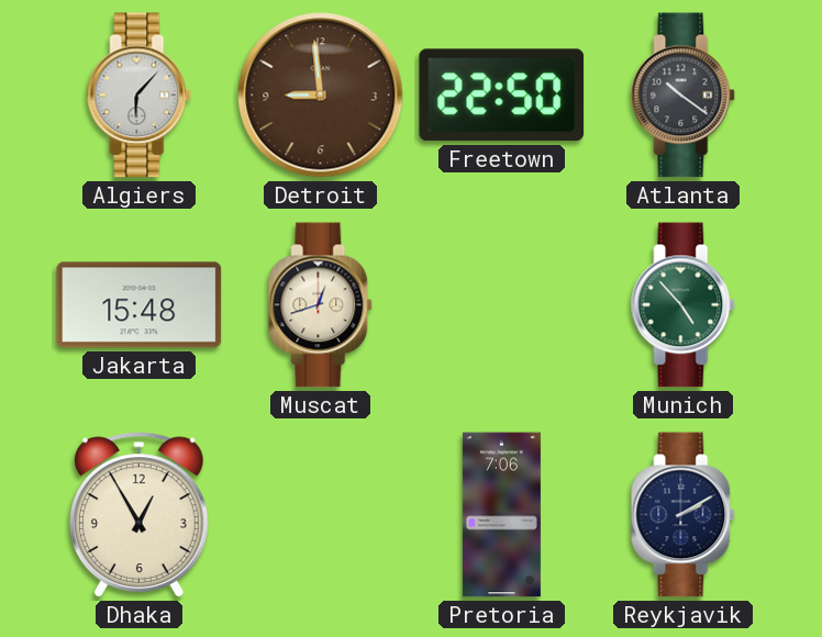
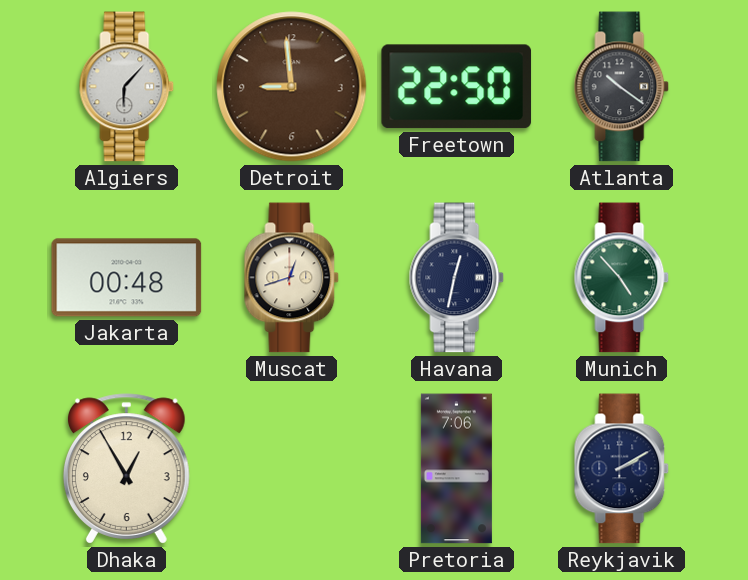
Jakarta: 15:48 -> 00:48
Havana: none -> 12:32
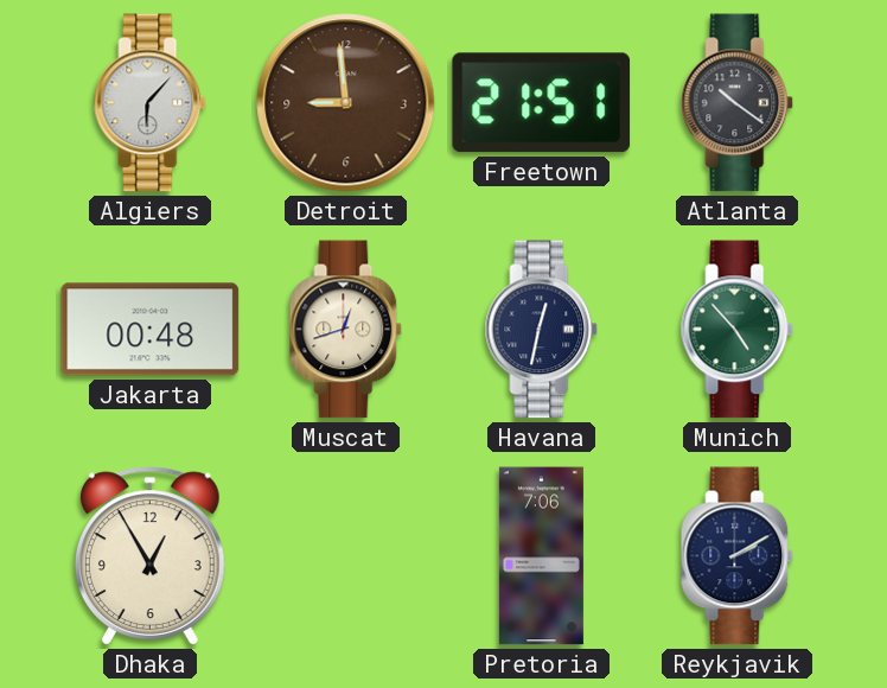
Freetown: 22:50 -> 21:51
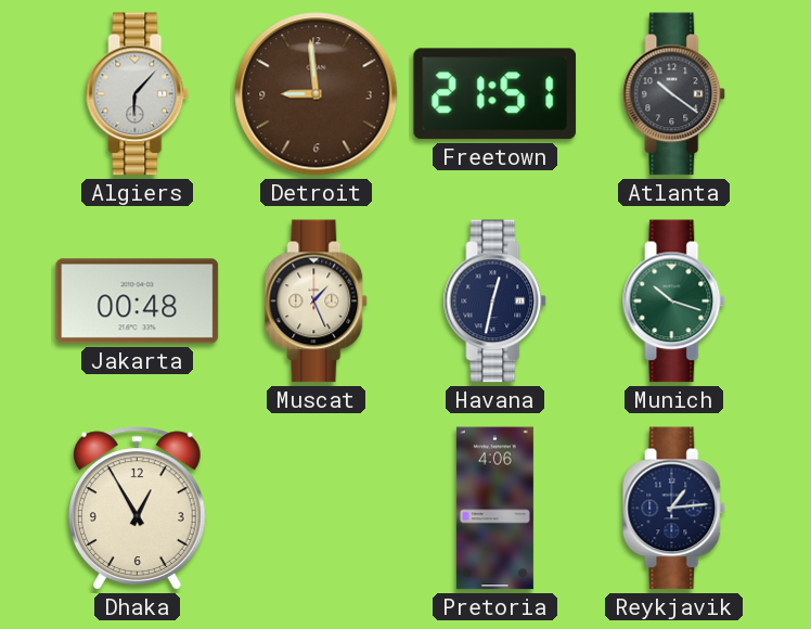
Muscat: 12:42 -> 1:26
Munich: 4:53 -> 10:18
Pretoria: 7:06 -> 4:06
Reykjavik: 2:10 -> 1:14
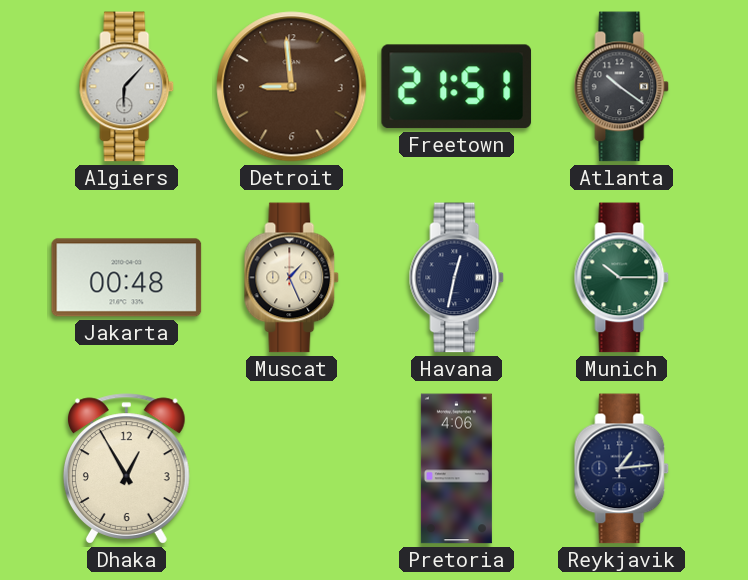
Munich: 10:18 -> 10:15
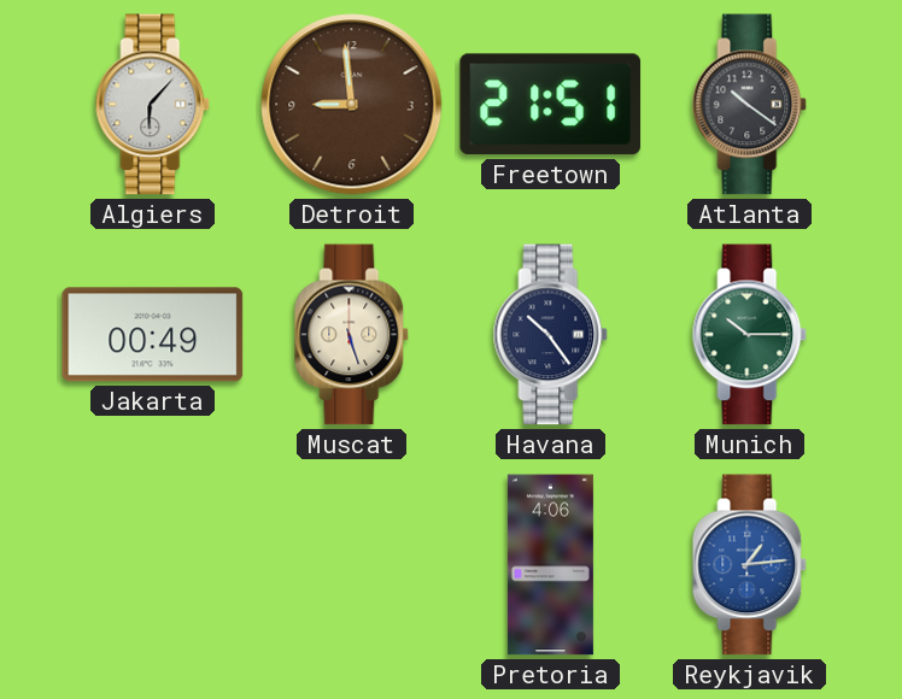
Jakarta: 00:48 -> 00:49
Muscat: 1:26 -> 5:27
Havana: 12:32 -> 10:24
Dhaka: 12:55 -> none
Reykjavik dial: navy -> blue
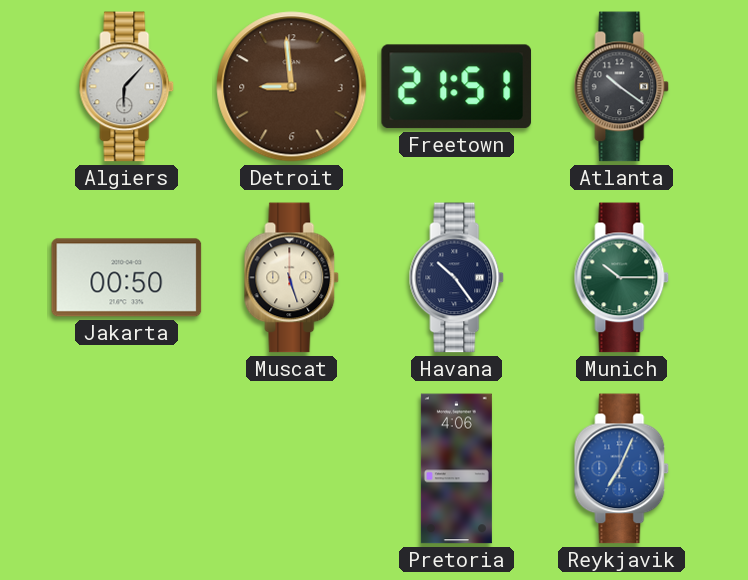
Jakarta: 00:49 -> 00:50
Reykjavik: 1:14 -> 7:04
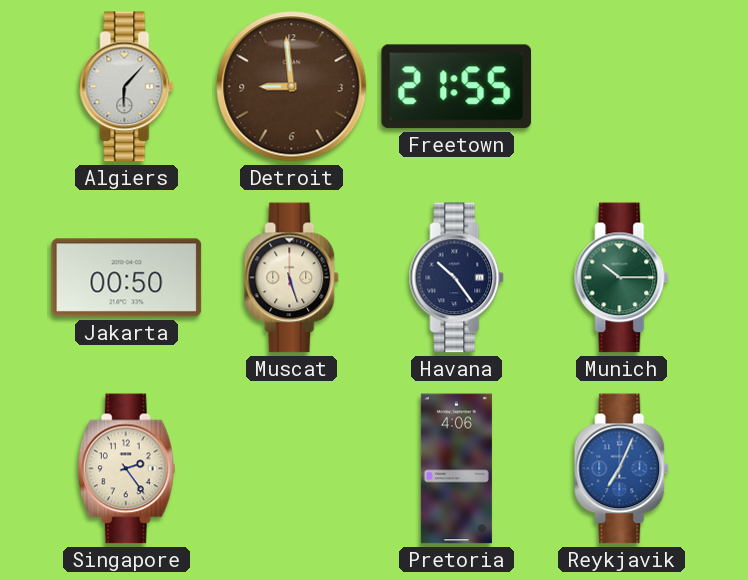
Freetown: 21:51 -> 21:55
Atlanta: 10:21 -> none
Singapore: none -> 2:24
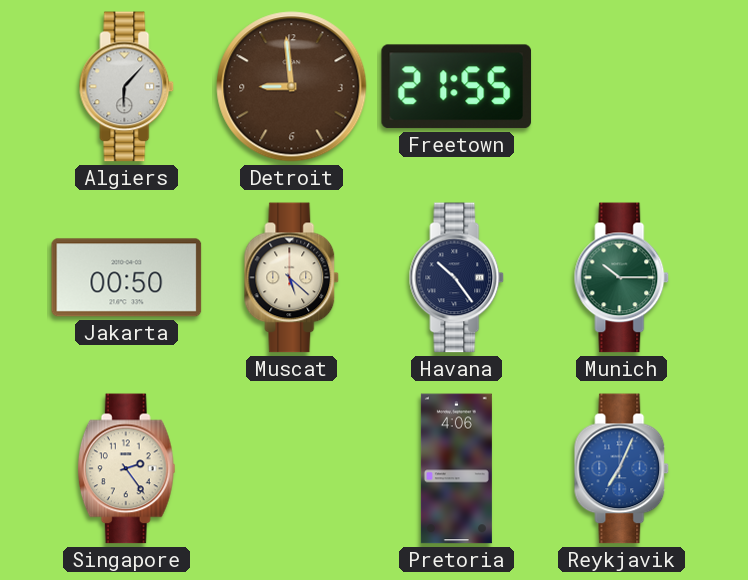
Muscat: 5:27 -> 5:22
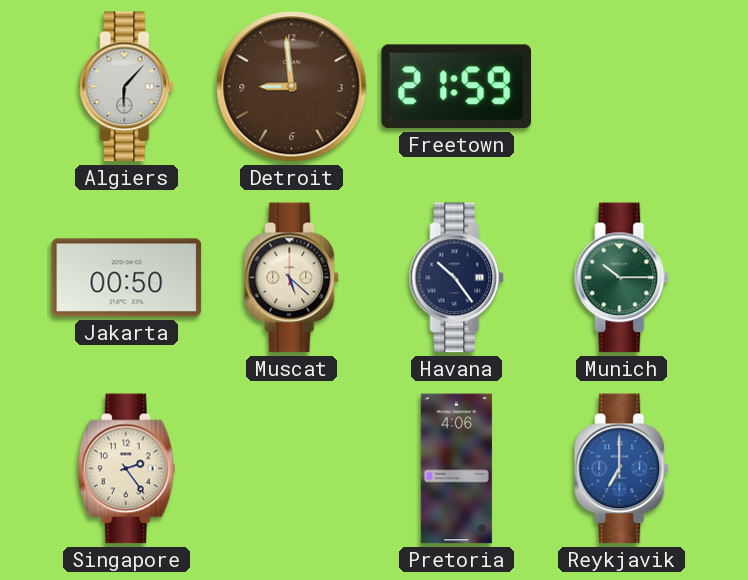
Freetown: 21:55 -> 21:59
Reykjavik: 7:04 -> 7:00
